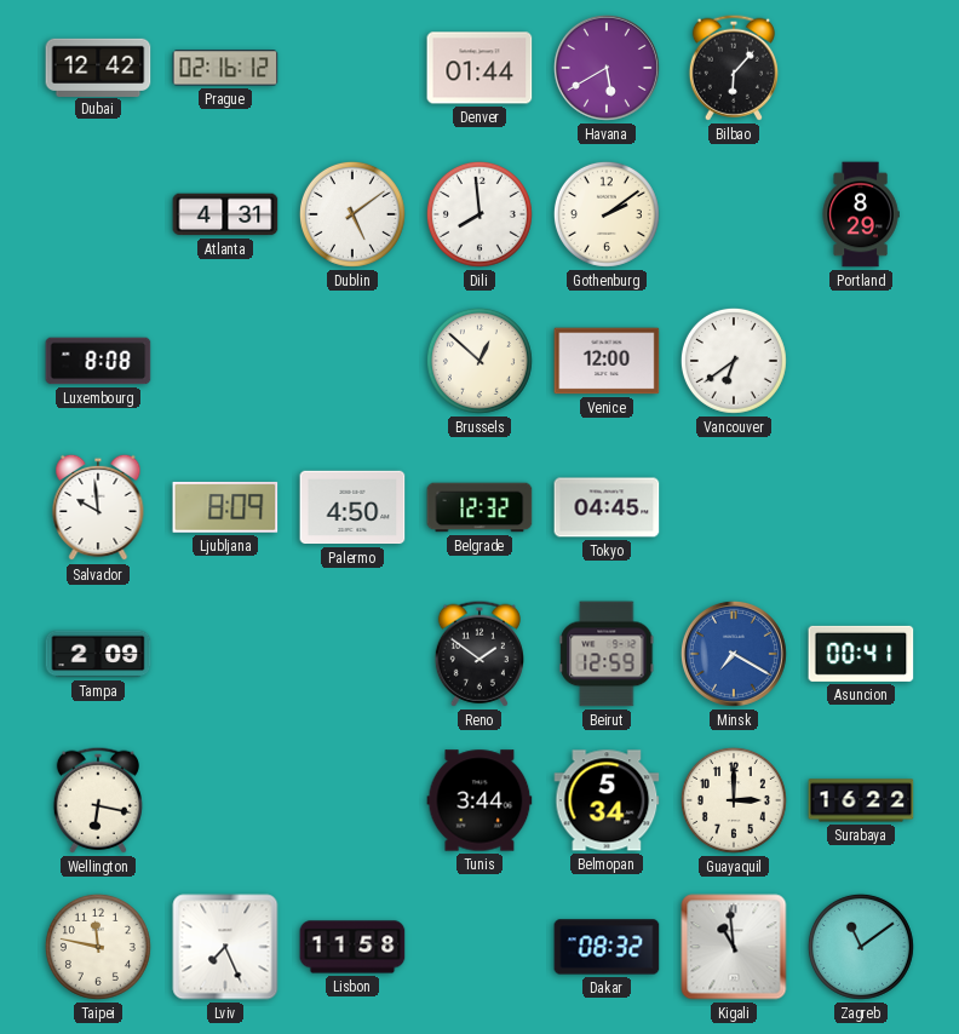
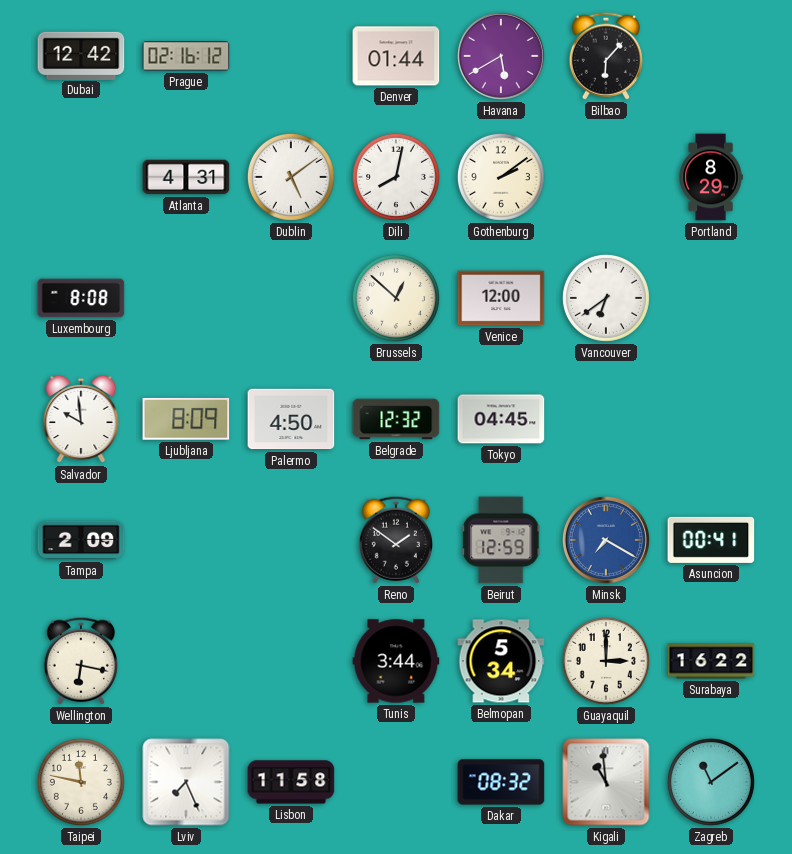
Dili: 7:59 -> 8:02
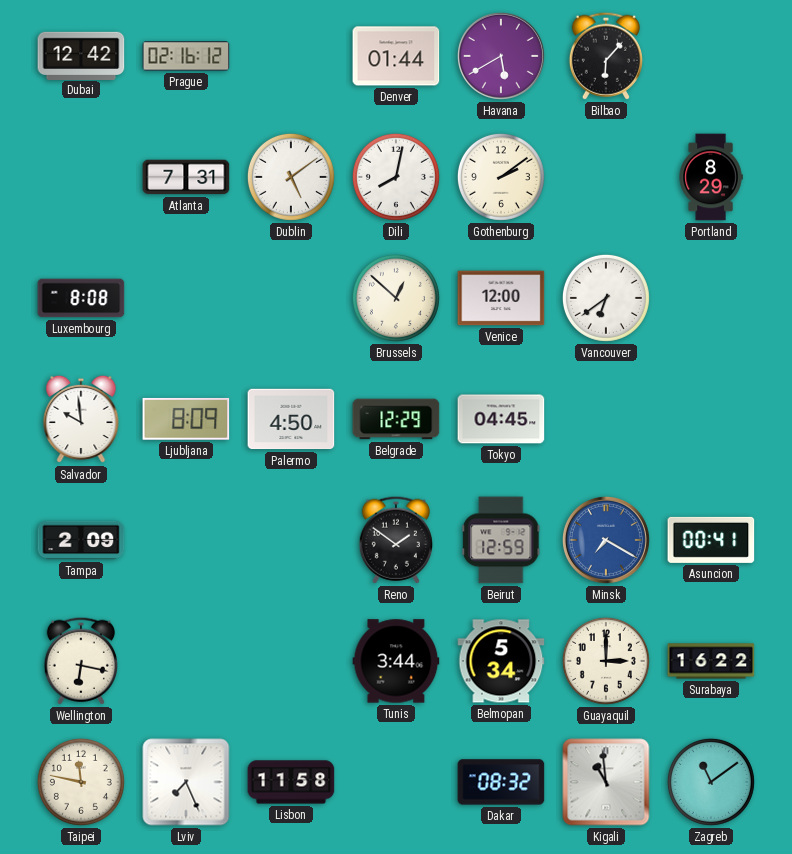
Atlanta: 4:31 -> 7:31
Belgrade: 12:32 -> 12:29
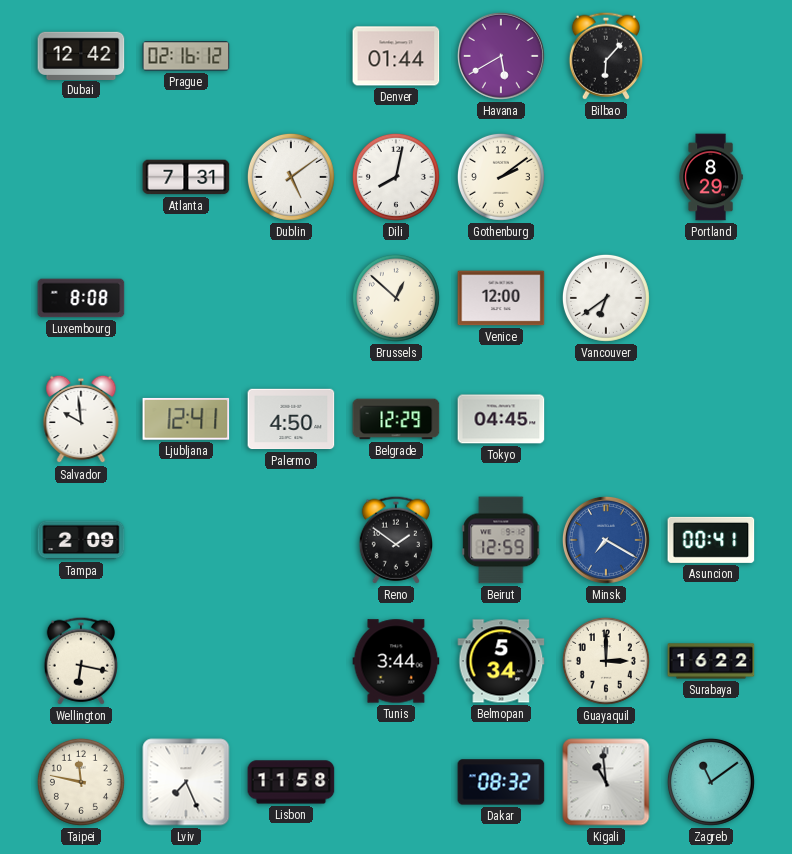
Ljubljana: 8:09 -> 12:41
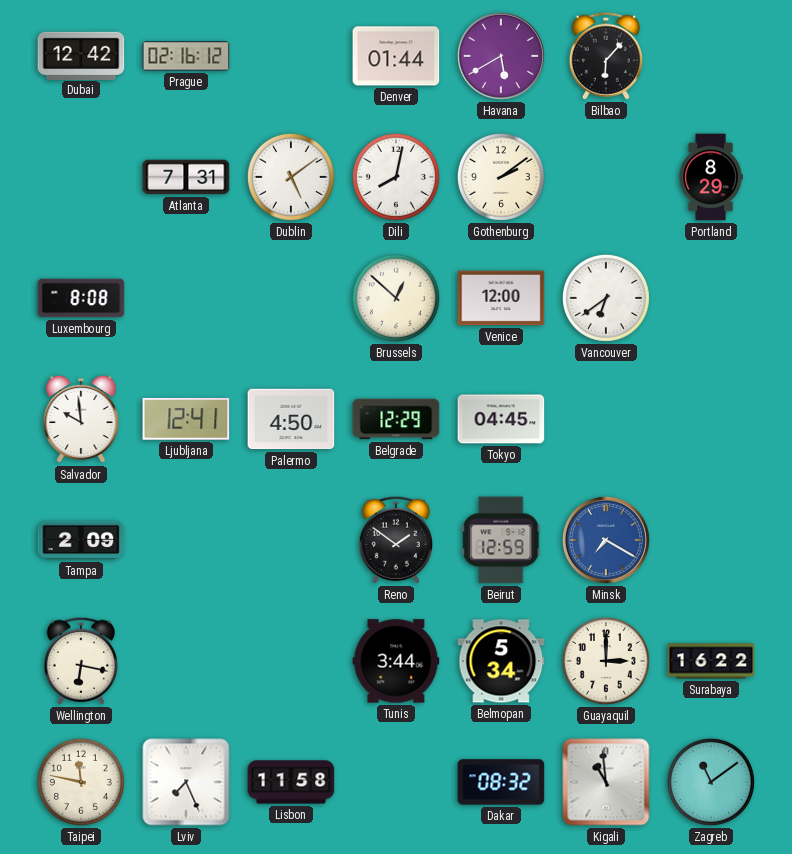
Asuncion: 00:41 -> none
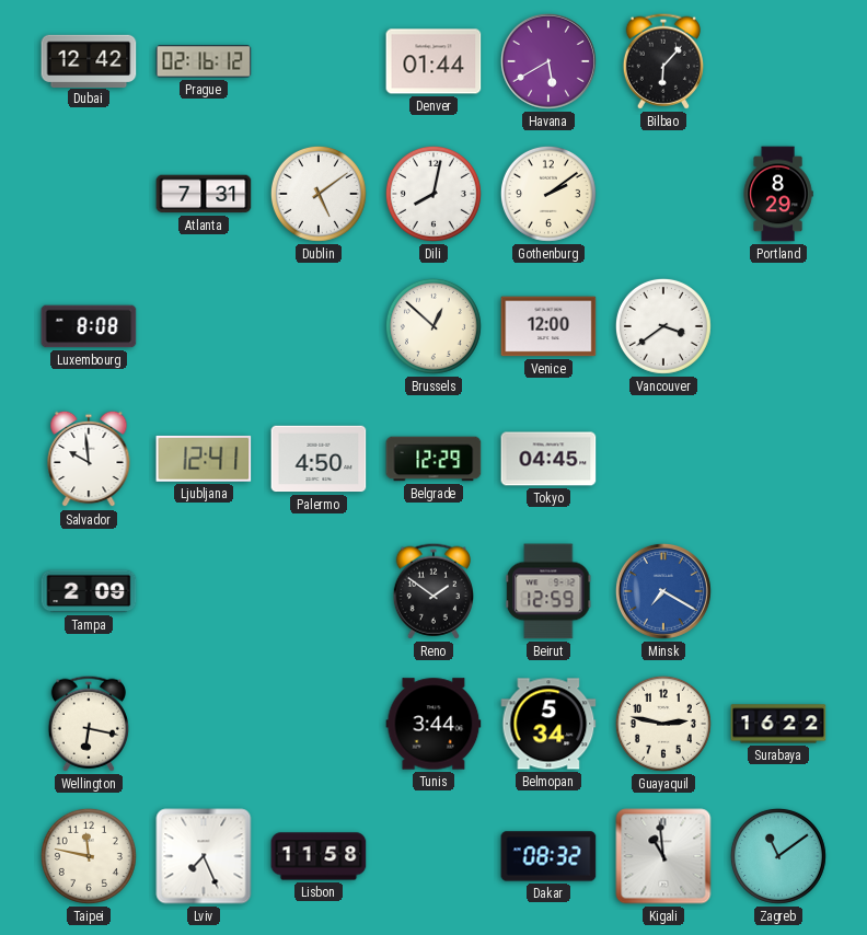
Vancouver: 6:39 -> 3:39
Guayaquil: 3:00 -> 2:47
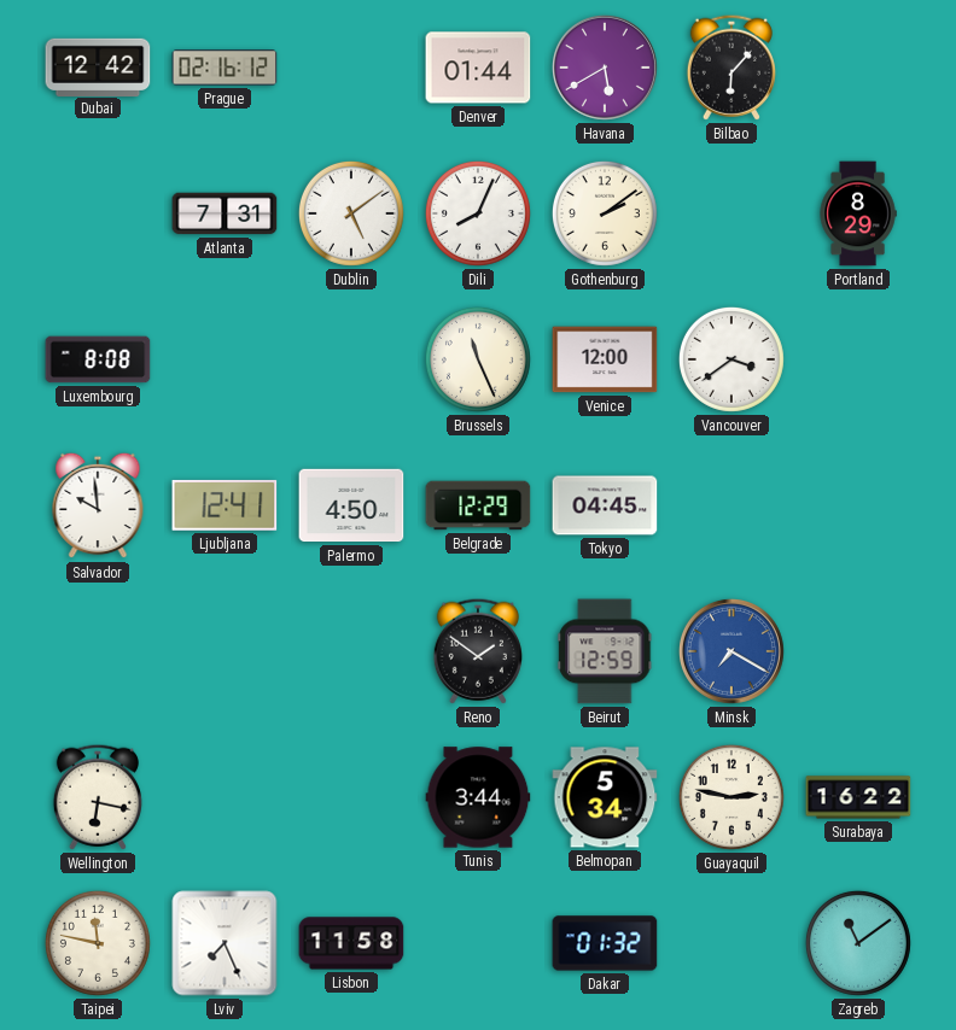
Dili: 8:02 -> 8:04
Brussels: 12:52 -> 11:26
Tampa: 2:09 -> none
Dakar: 08:32 -> 01:32
Kigali: 10:59 -> none
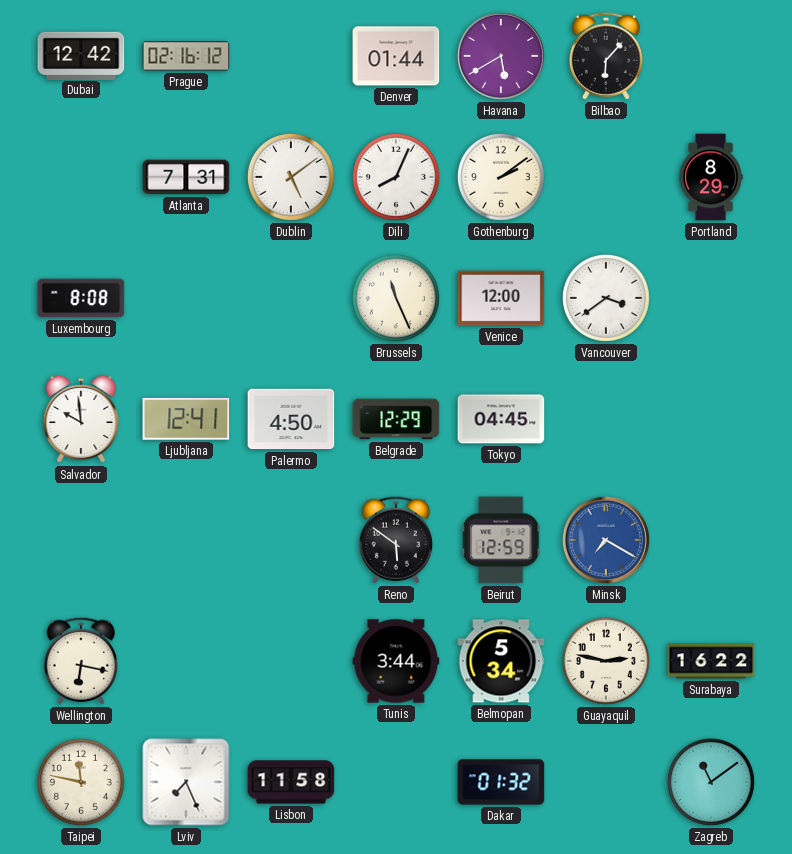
Reno: 1:51 -> 5:51
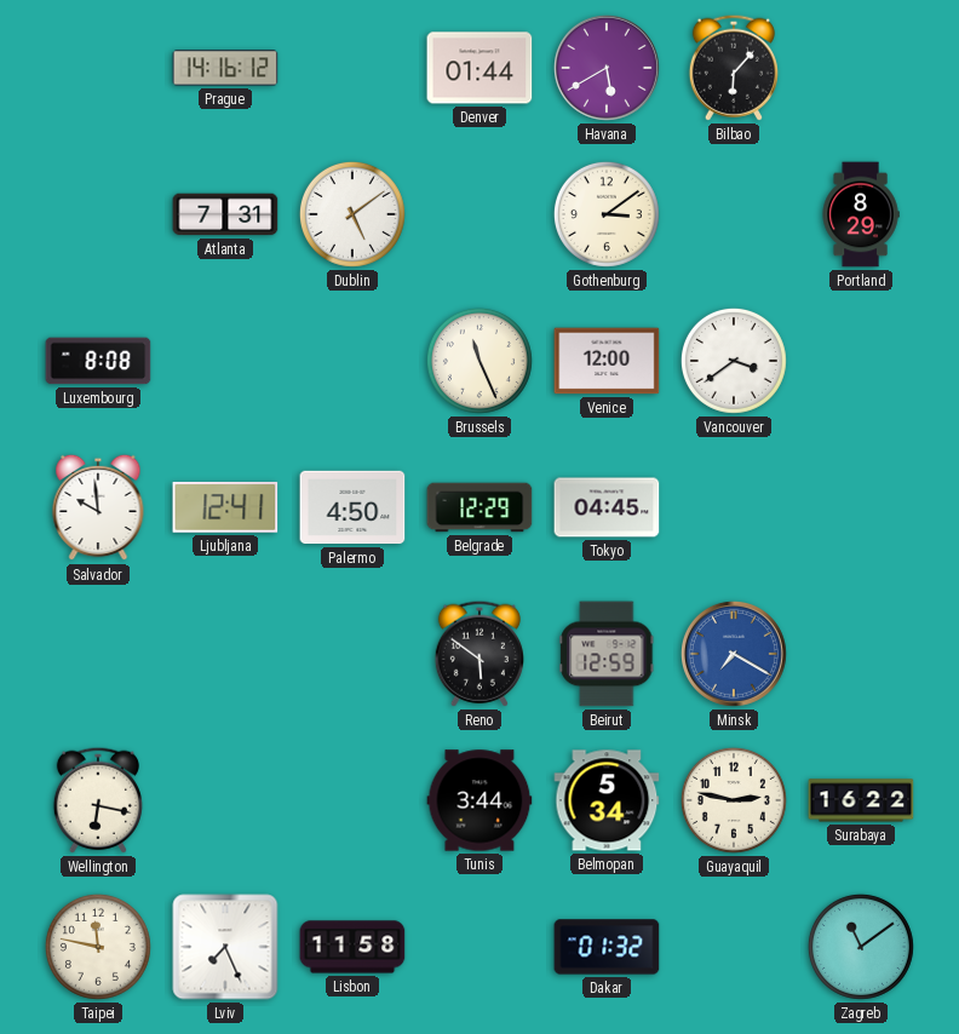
Dubai: 12:42 -> none
Prague: 02:16 -> 14:16
Dili: 8:04 -> none
Gothenburg: 2:09 -> 3:09
